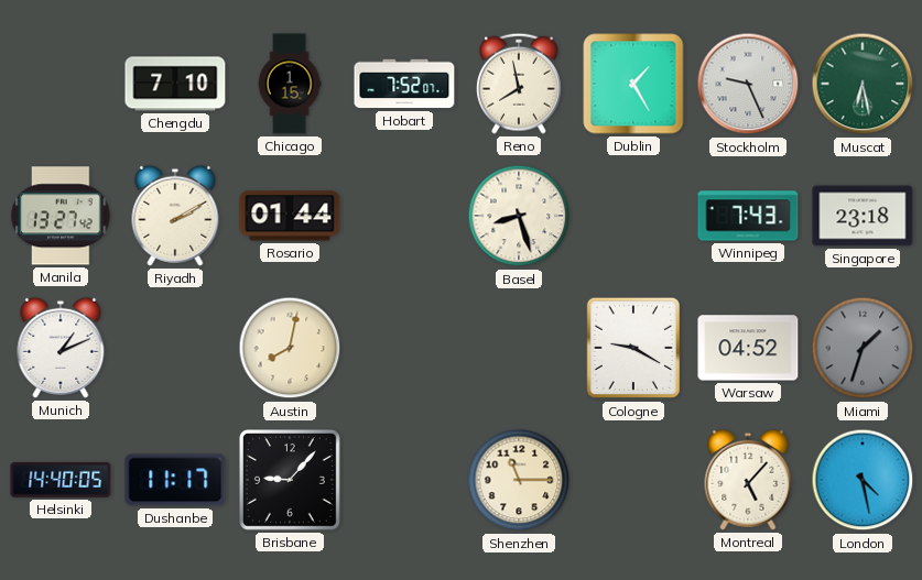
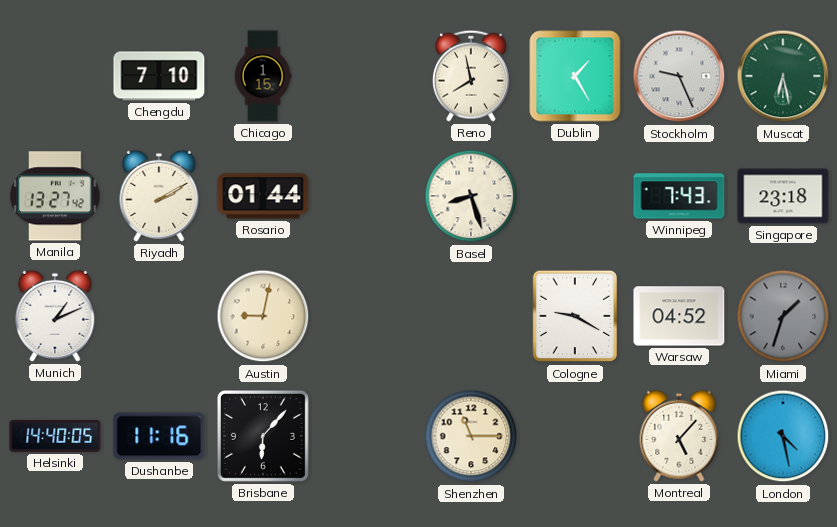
Hobart: 7:52 -> none
Austin: 8:02 -> 9:02
Dushanbe: 11:17 -> 11:16
Brisbane: 9:07 -> 6:07
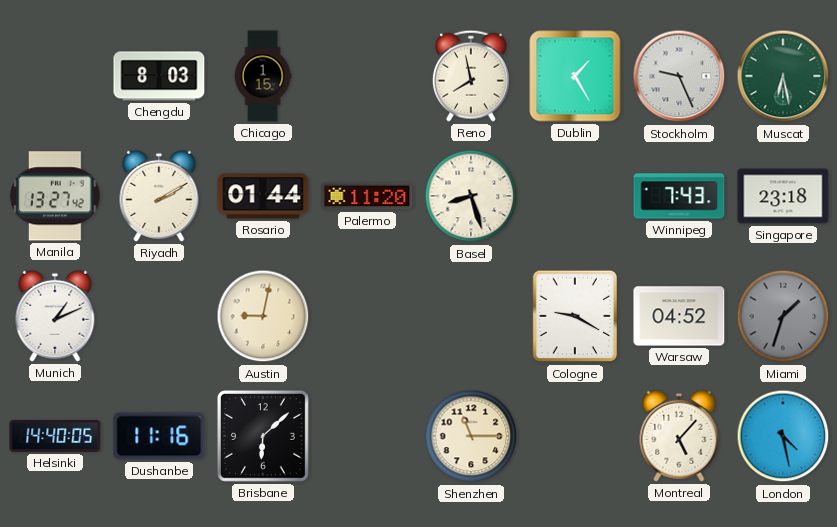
Chengdu: 7:10 -> 8:03
Palermo: none -> 11:20
Brisbane: 6:07 -> 6:08
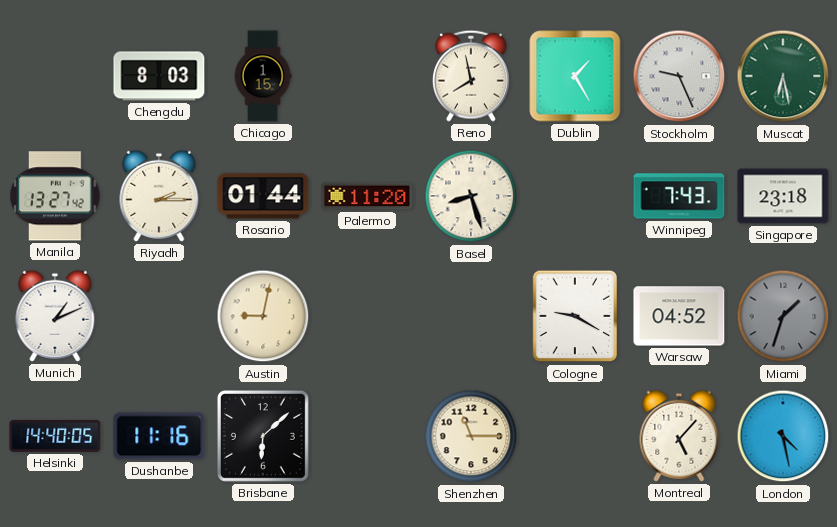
Riyadh: 2:10 -> 2:15
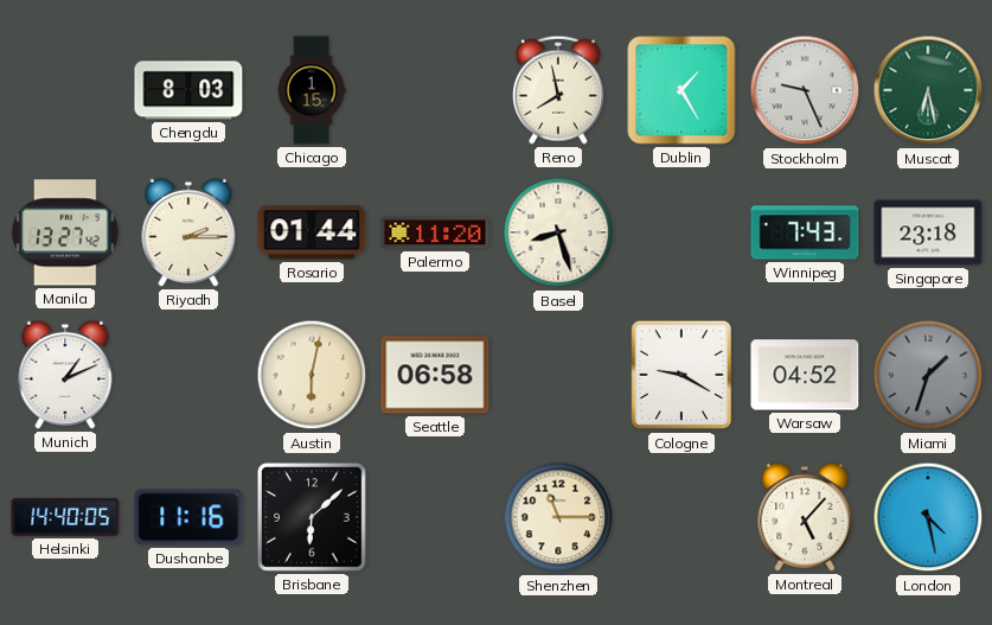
Austin: 9:02 -> 6:02
Seattle: none -> 06:58
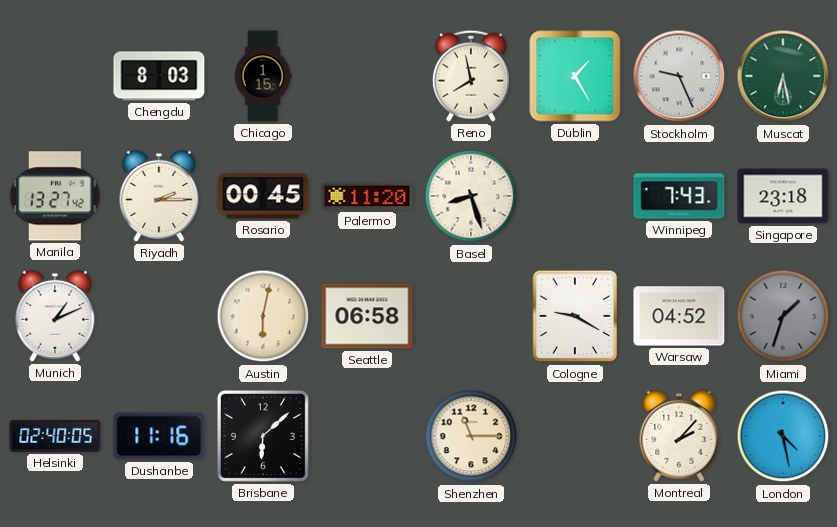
Rosario: 01:44 -> 00:45
Helsinki: 14:40 -> 02:40
Montreal: 5:07 -> 2:07
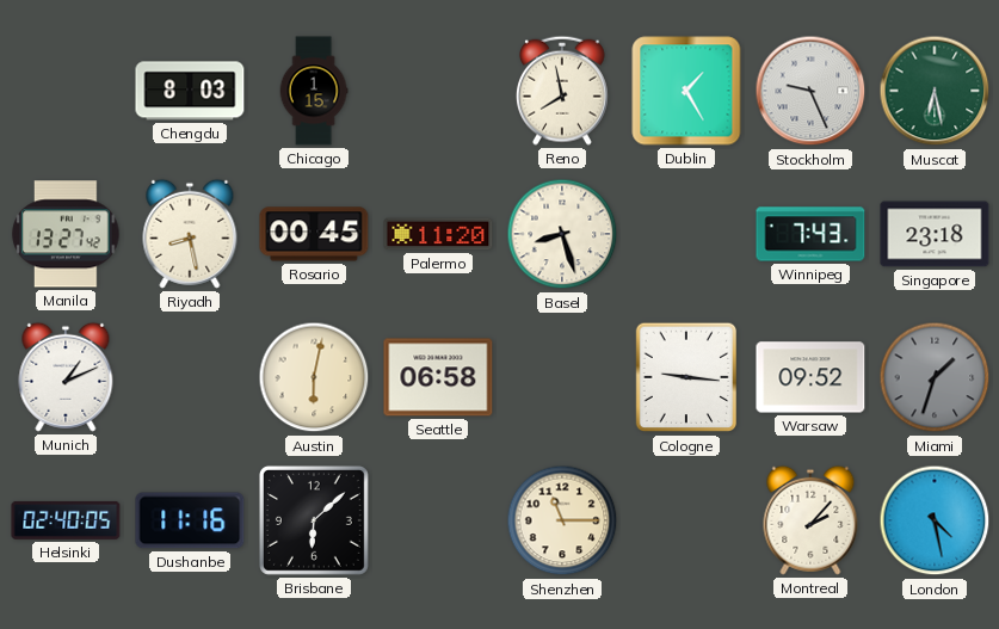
Riyadh: 2:15 -> 8:28
Cologne: 9:20 -> 9:16
Warsaw: 04:52 -> 09:52
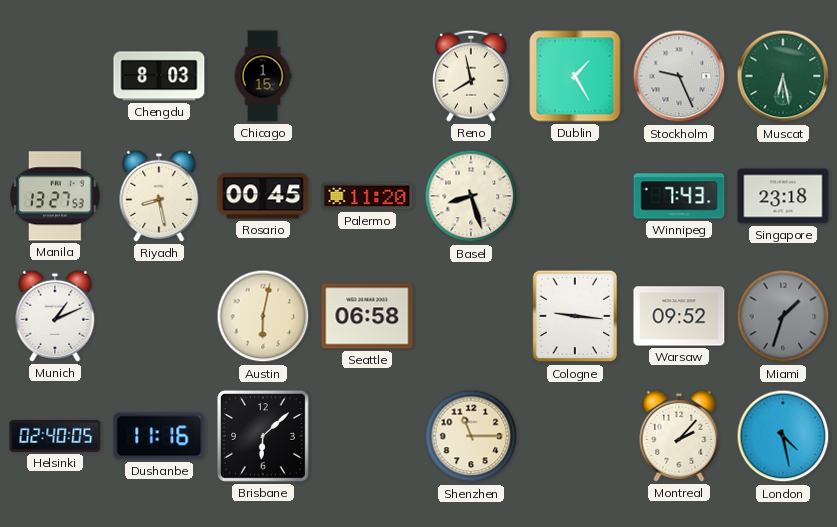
Manila: 13:27:42 -> 13:27:53
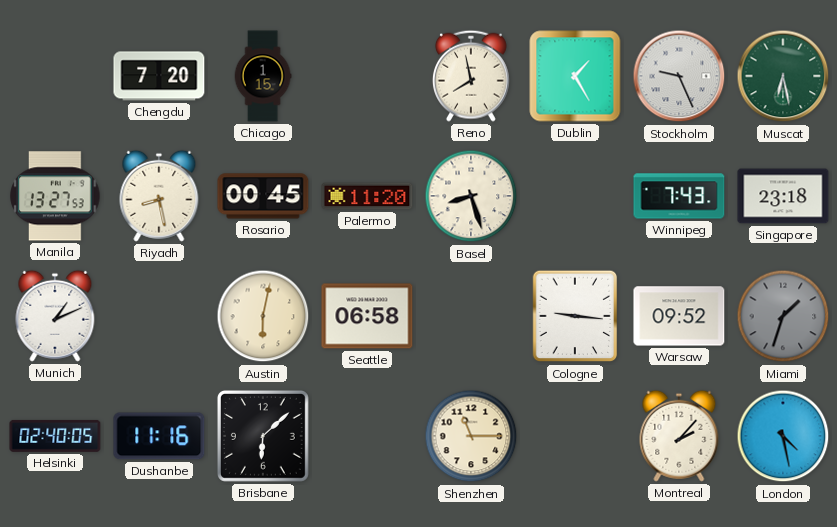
Chengdu: 8:03 -> 7:20
